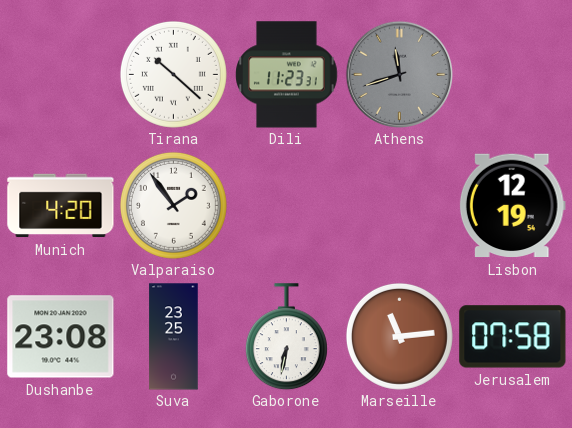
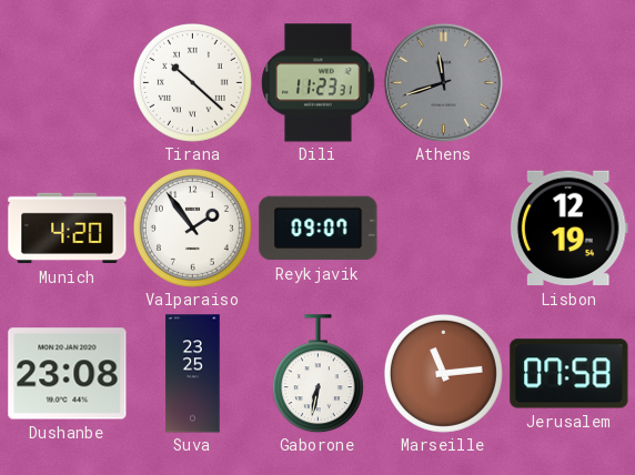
Reykjavik: none -> 09:07
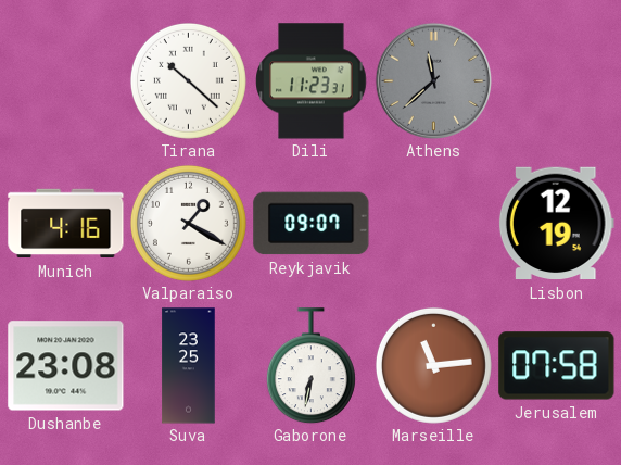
Athens: 11:42 -> 11:38
Munich: 4:20 -> 4:16
Valparaiso: 1:54 -> 1:20
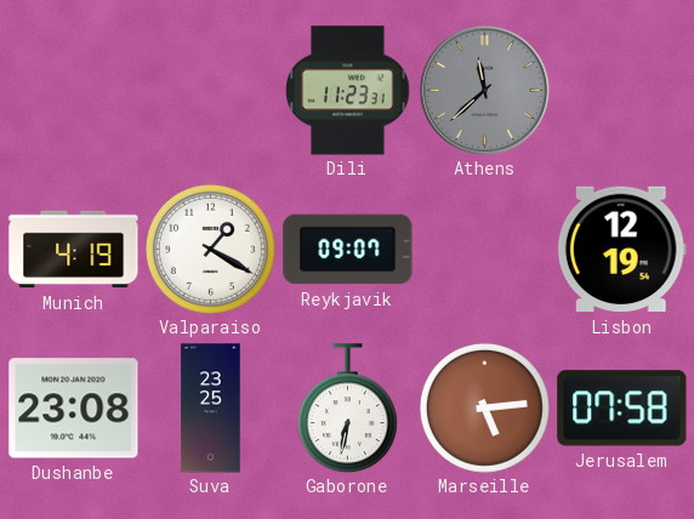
Tirana: 10:22 -> none
Munich: 4:16 -> 4:19
Marseille: 11:14 -> 5:14
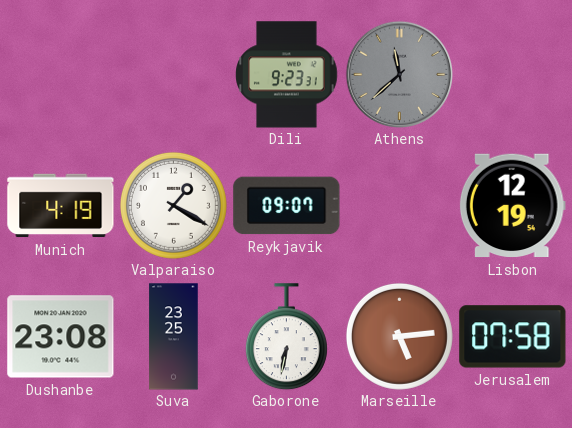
Dili: 11:23 -> 9:23
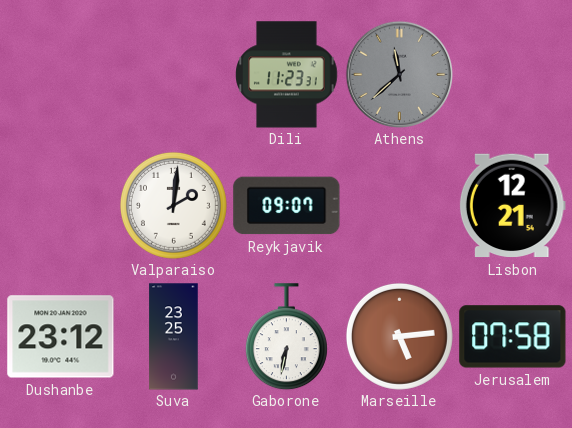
Dili: 9:23 -> 11:23
Munich: 4:19 -> none
Valparaiso: 1:20 -> 2:01
Lisbon: 12:19 -> 12:21
Dushanbe: 23:08 -> 23:12
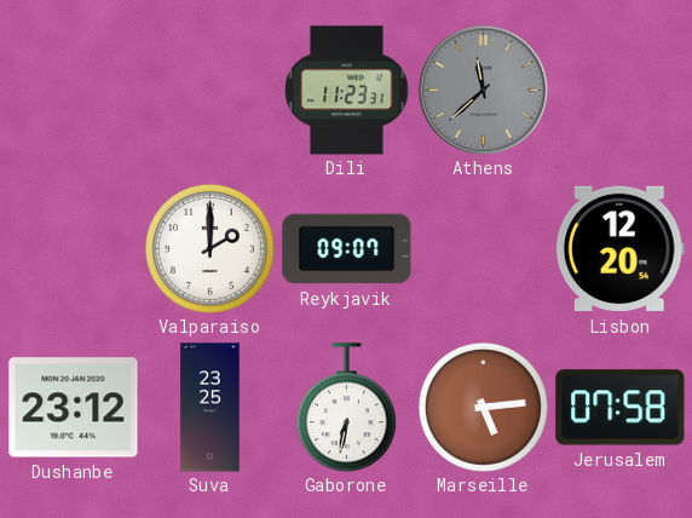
Valparaiso: 2:01 -> 2:00
Lisbon: 12:21 -> 12:20
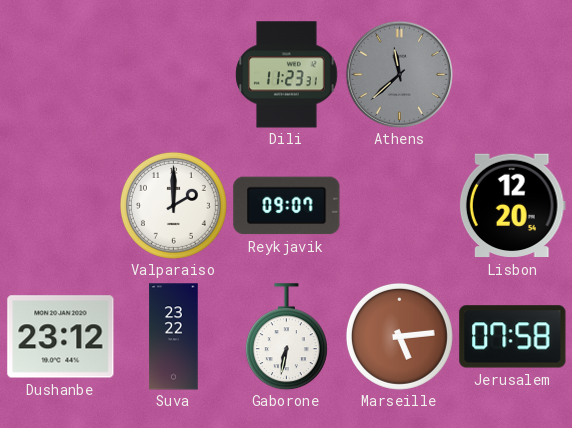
Suva: 23:25 -> 23:22
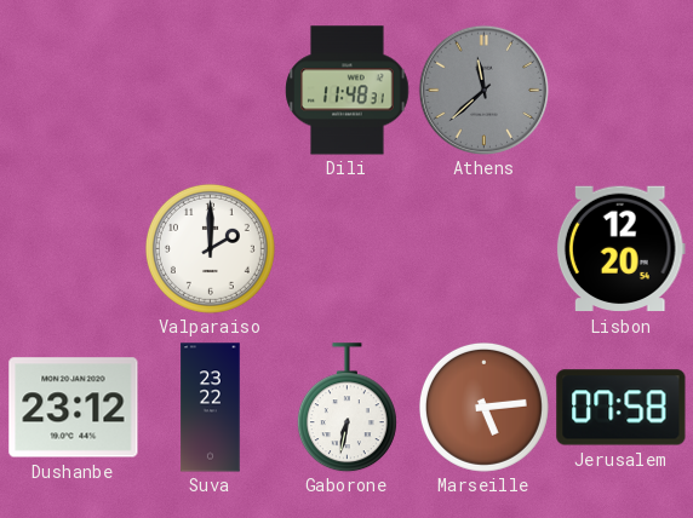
Dili: 11:23 -> 11:48
Reykjavik: 09:07 -> none
